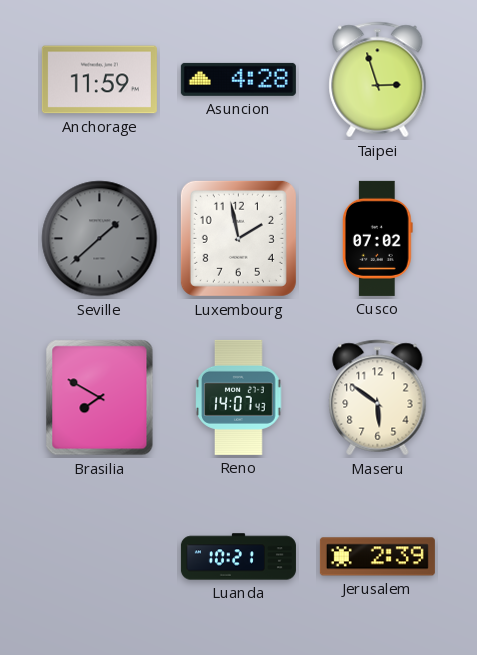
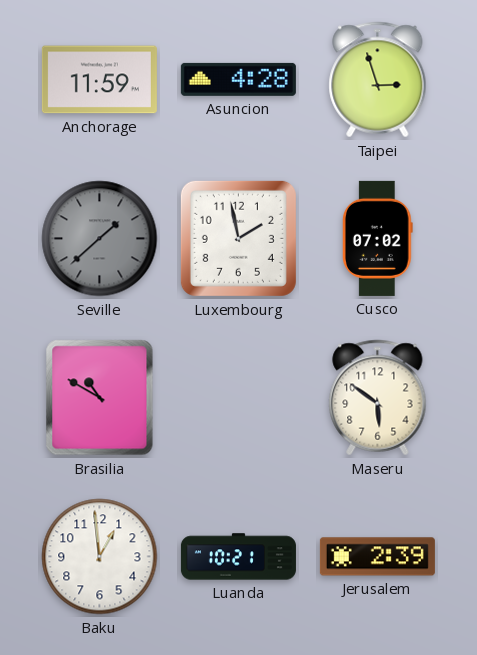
Brasilia: 7:50 -> 10:50
Reno: 14:07 -> none
Baku: none -> 12:59
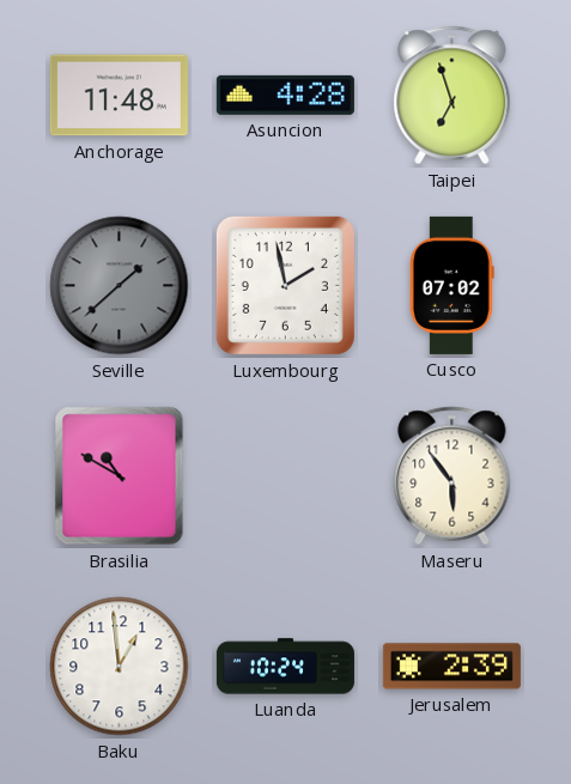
Anchorage: 11:59 -> 11:48
Taipei: 2:57 -> 6:57
Maseru: 5:51 -> 5:54
Luanda: 10:21 -> 10:24
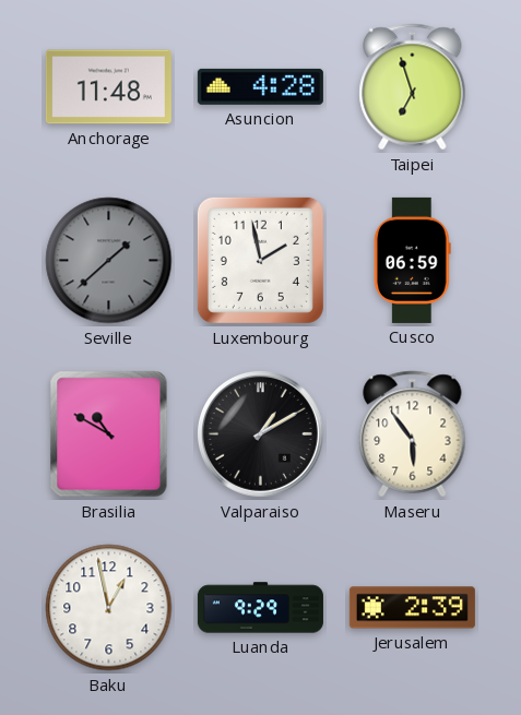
Cusco: 07:02 -> 06:59
Valparaiso: none -> 1:10
Baku: 12:59 -> 12:58
Luanda: 10:24 -> 9:29
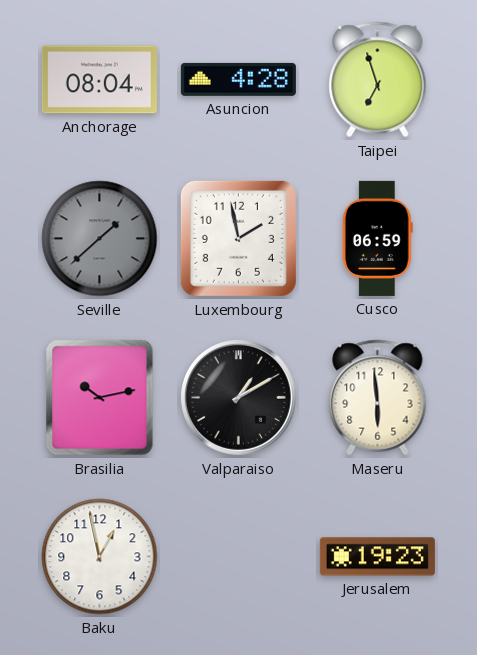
Anchorage: 11:48 -> 08:04
Brasilia: 10:50 -> 10:13
Maseru: 5:54 -> 5:59
Luanda: 9:29 -> none
Jerusalem: 2:39 -> 19:23
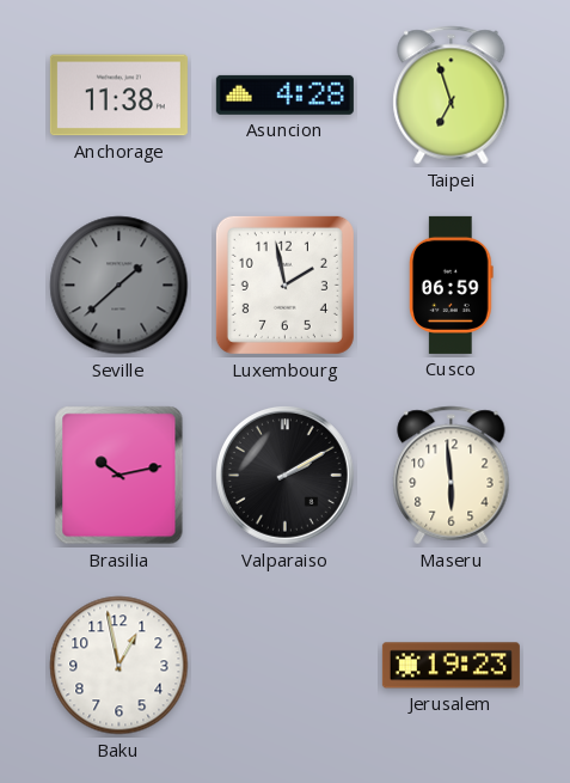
Anchorage: 08:04 -> 11:38
Valparaiso: 1:10 -> 2:10
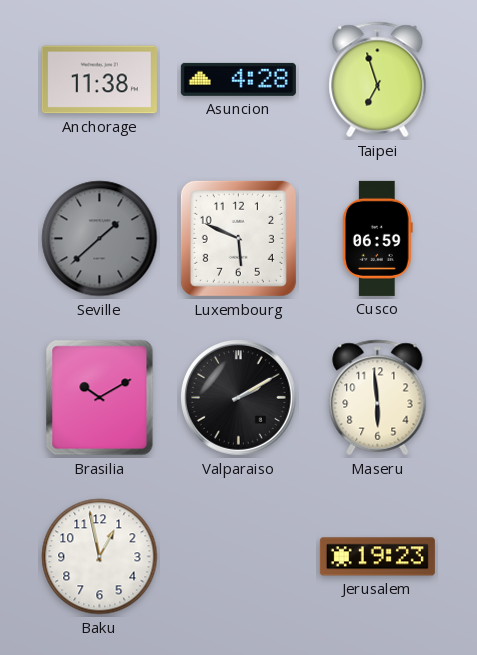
Luxembourg: 1:58 -> 5:49
Brasilia: 10:13 -> 10:10
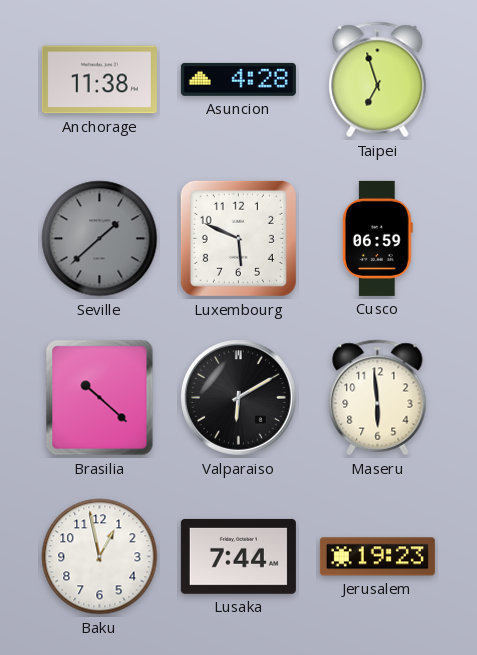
Brasilia: 10:10 -> 10:22
Valparaiso: 2:10 -> 6:10
Lusaka: none -> 7:44
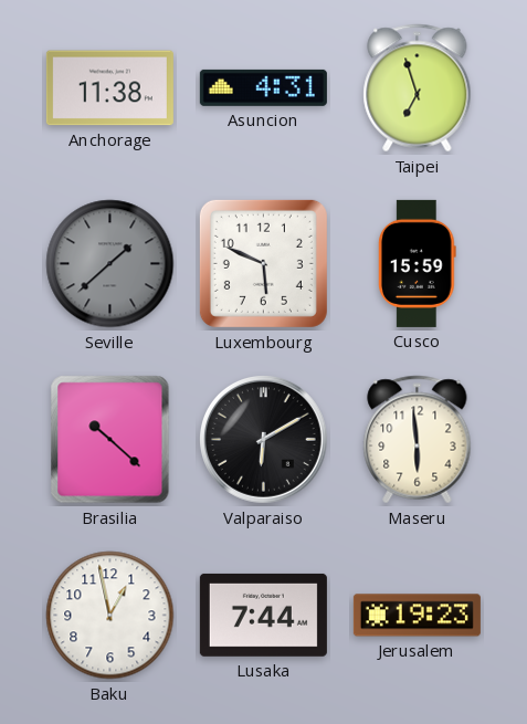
Asuncion: 4:28 -> 4:31
Cusco: 06:59 -> 15:59
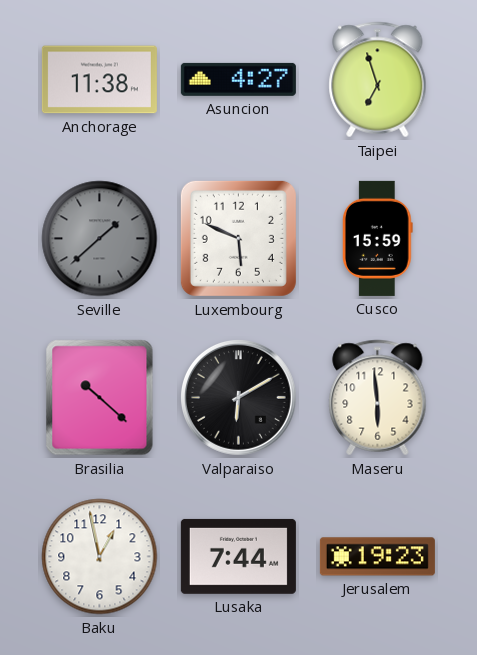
Asuncion: 4:31 -> 4:27
